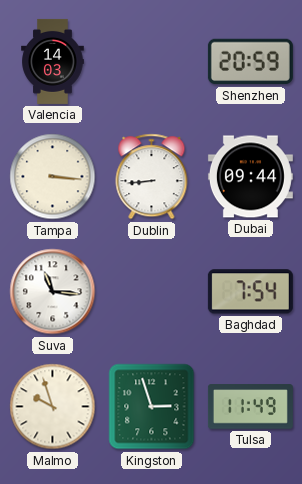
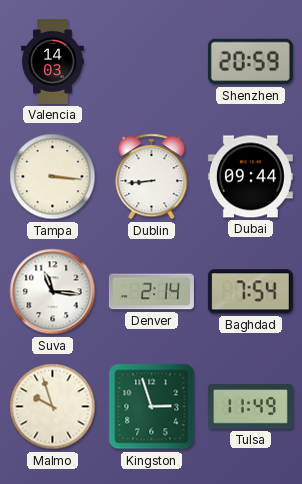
Denver: none -> 2:14
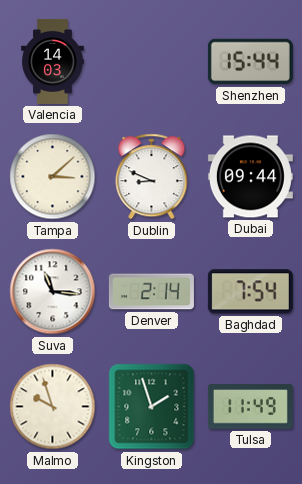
Shenzhen: 20:59 -> 15:44
Tampa: 3:16 -> 3:08
Dublin: 8:44 -> 8:49
Kingston: 2:57 -> 1:57
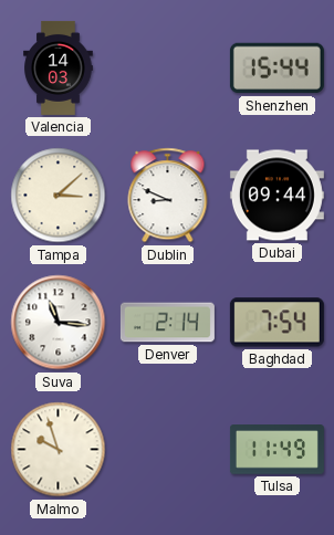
Kingston: 1:57 -> none
